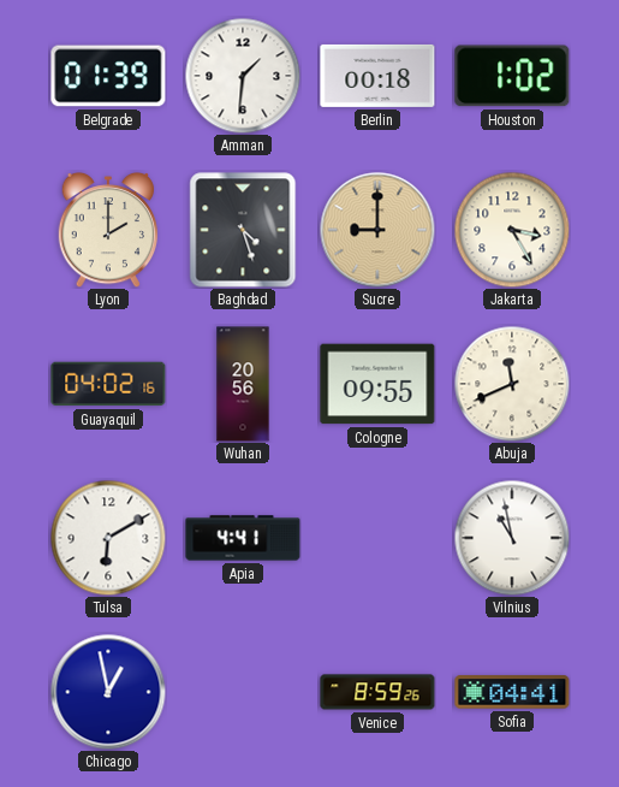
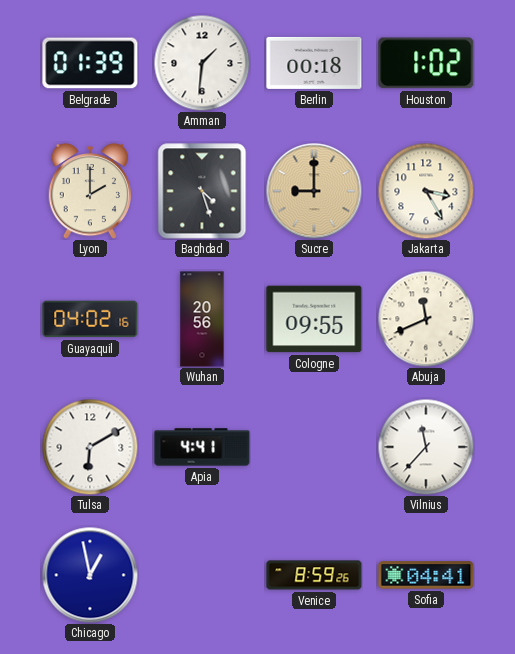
Vilnius: 10:58 -> 11:37
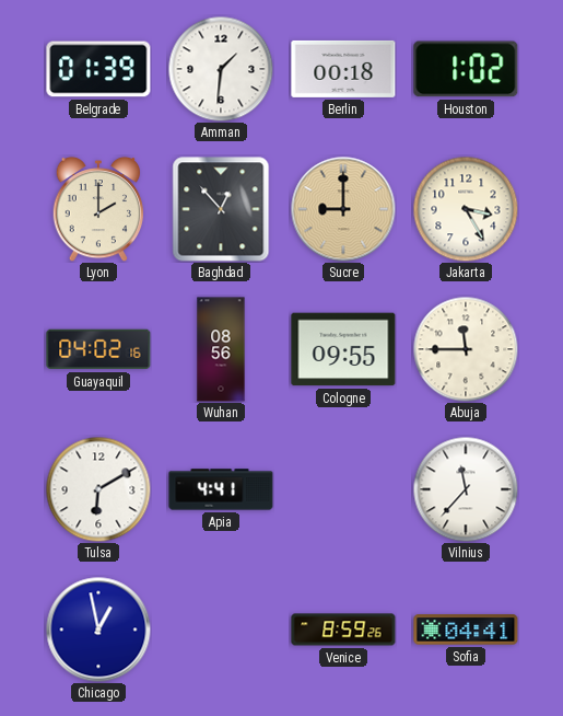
Baghdad: 4:27 -> 12:53
Wuhan: 20:56 -> 08:56
Abuja: 11:41 -> 11:45
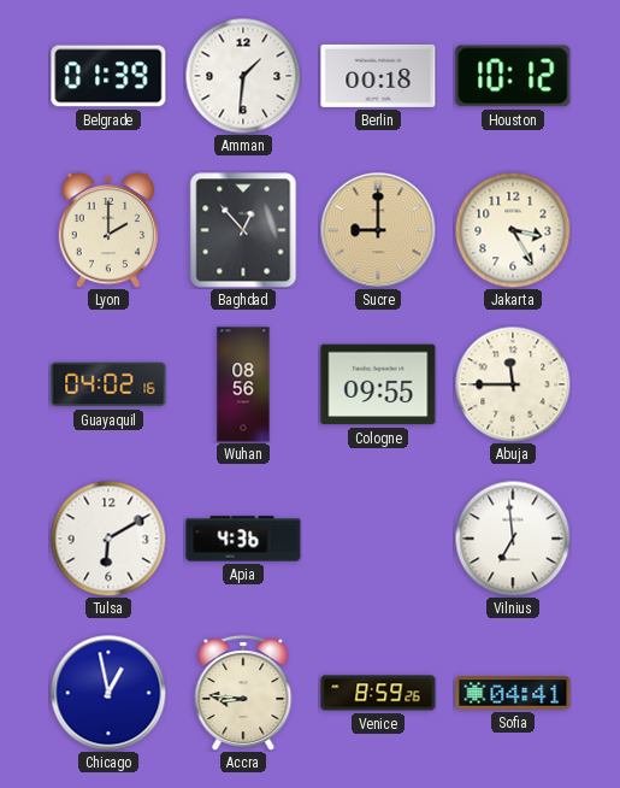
Houston: 1:02 -> 10:12
Apia: 4:41 -> 4:36
Vilnius: 11:37 -> 6:59
Accra: none -> 8:46
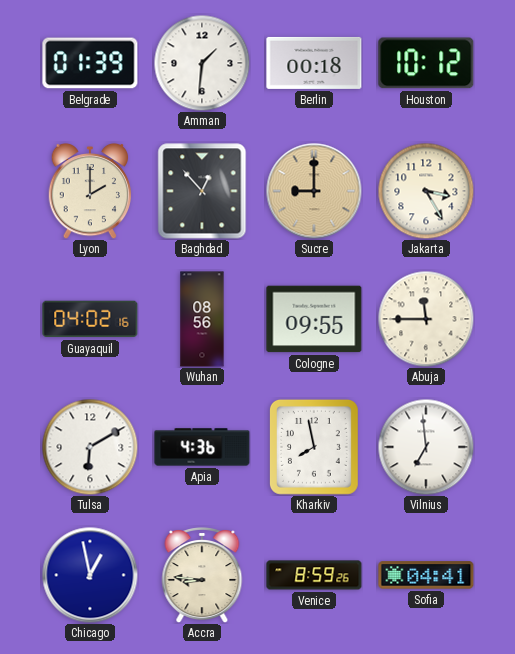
Kharkiv: none -> 7:58
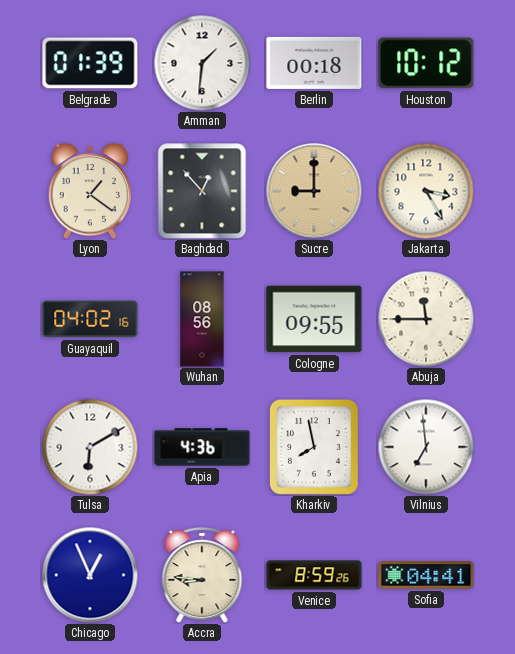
Lyon: 2:00 -> 1:21
Chicago: 12:58 -> 12:56
